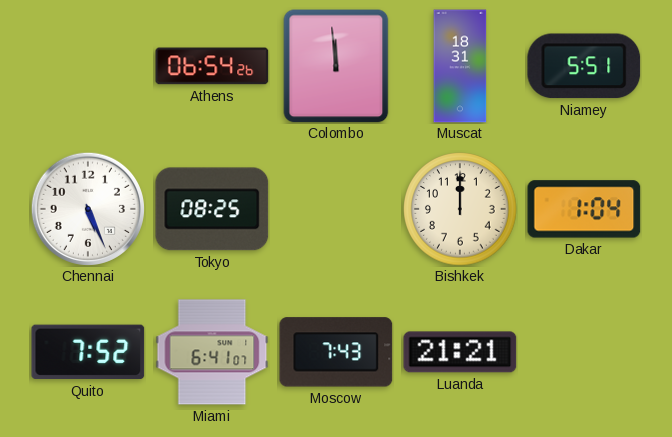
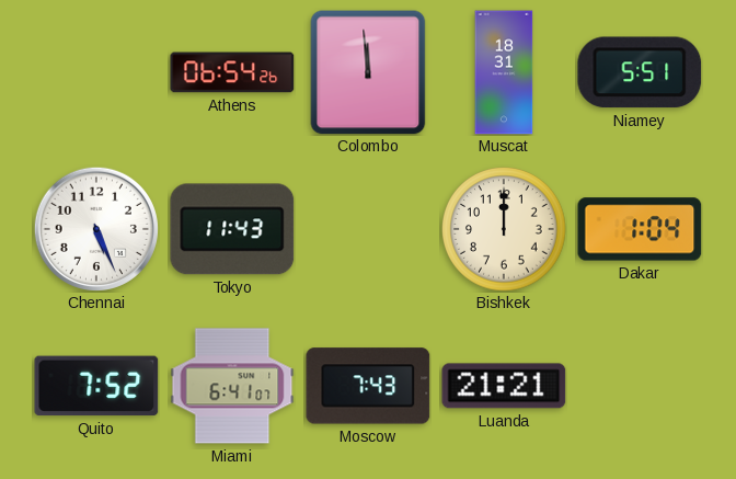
Tokyo: 08:25 -> 11:43
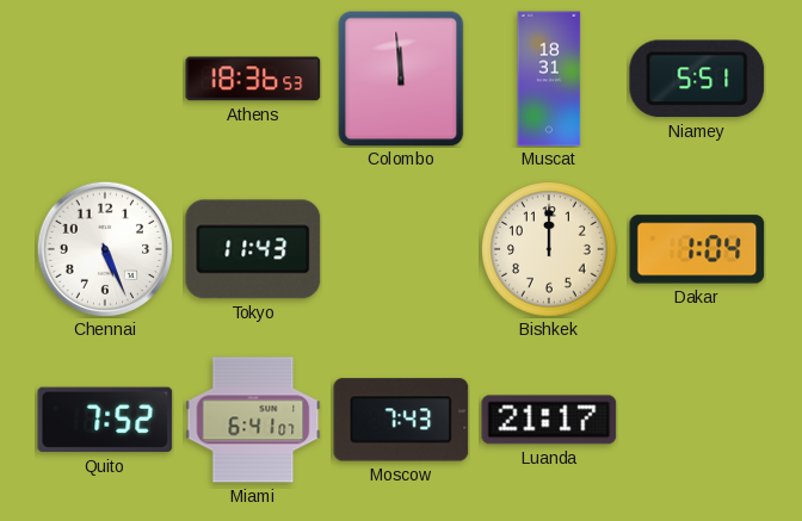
Athens: 06:54 -> 18:36
Luanda: 21:21 -> 21:17
